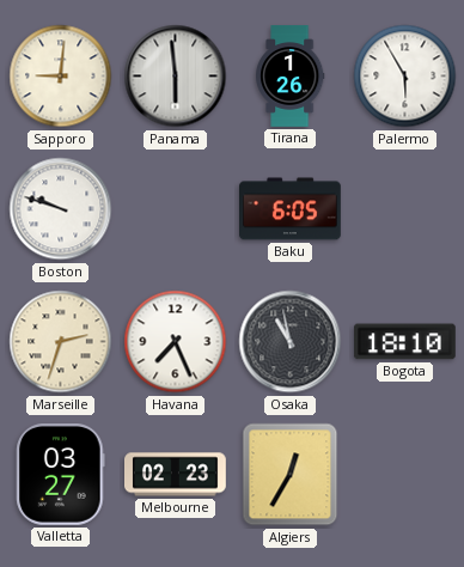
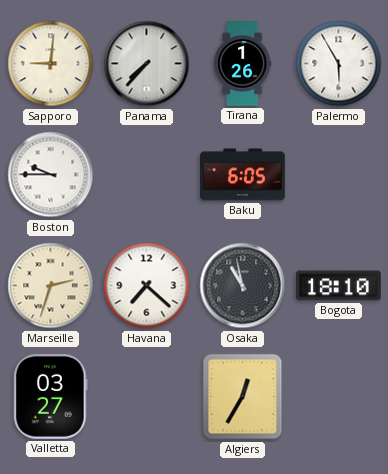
Panama: 5:59 -> 7:37
Boston: 9:48 -> 9:45
Havana: 7:26 -> 7:22
Melbourne: 02:23 -> none
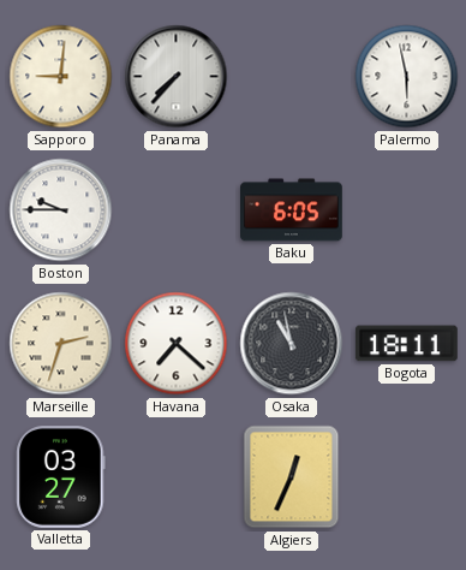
Tirana: 1:26 -> none
Palermo: 5:55 -> 5:58
Bogota: 18:10 -> 18:11
Algiers: 12:35 -> 12:34
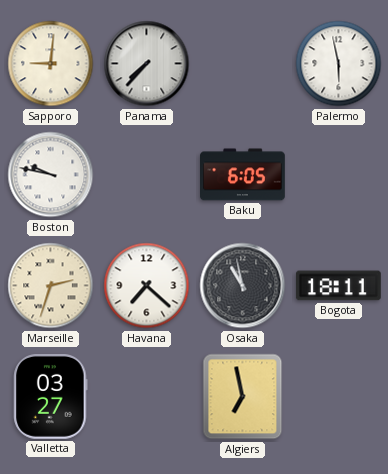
Boston: 9:45 -> 9:47
Algiers: 12:34 -> 6:58
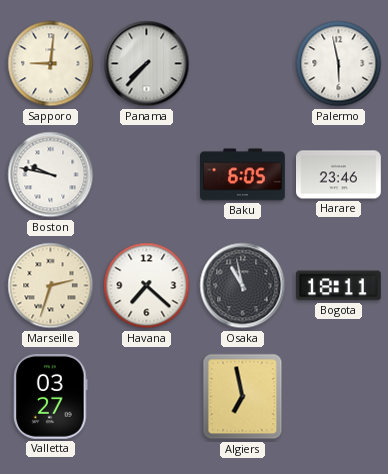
Harare: none -> 23:46
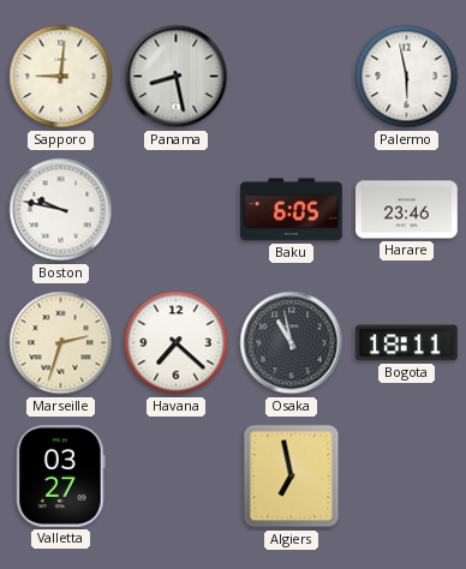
Panama: 7:37 -> 8:28
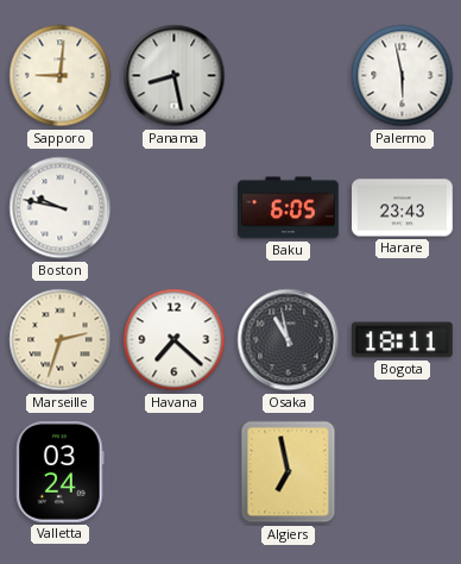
Harare: 23:46 -> 23:43
Valletta: 03:27 -> 03:24
